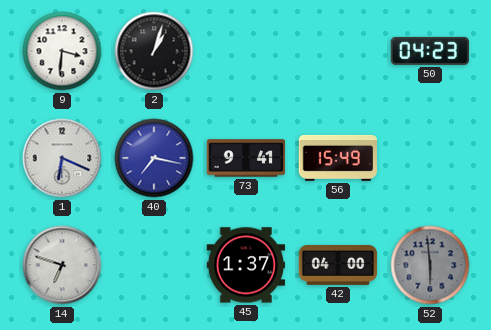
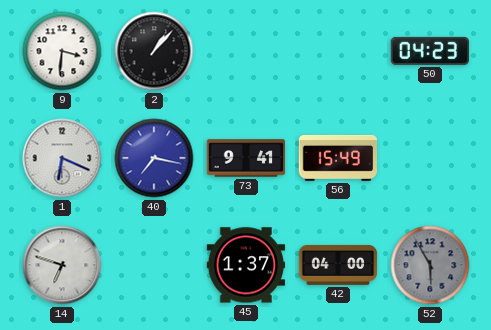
2: 1:03 -> 1:07
52: 5:59 -> 5:55
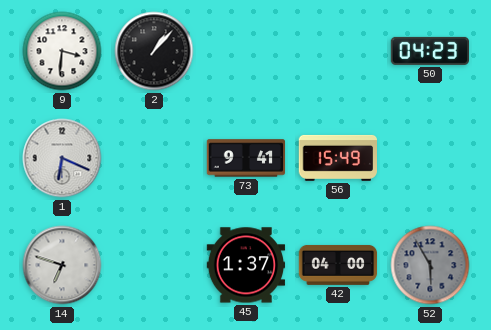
40: 7:17 -> none
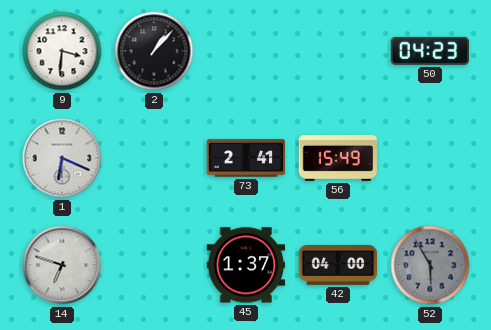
73: 9:41 -> 2:41
